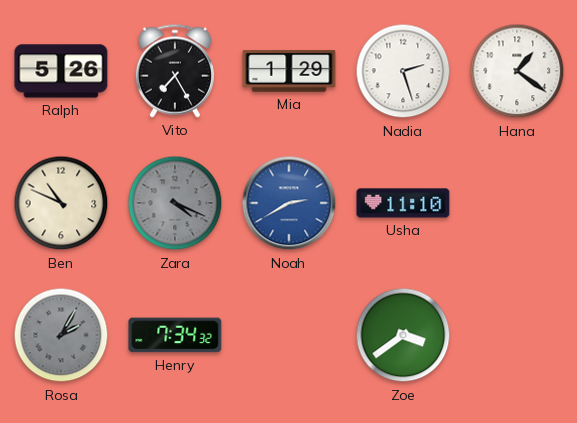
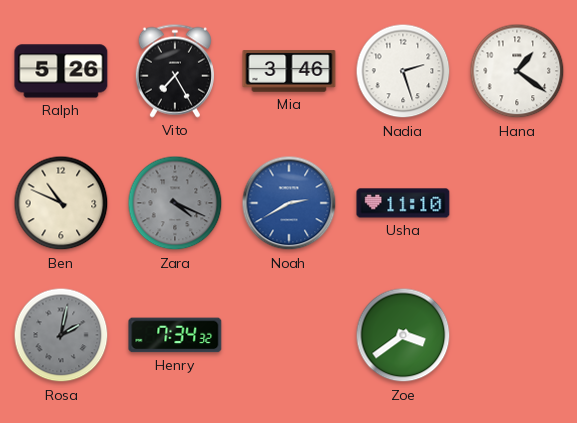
Mia: 1:29 -> 3:46
Rosa: 2:05 -> 2:02
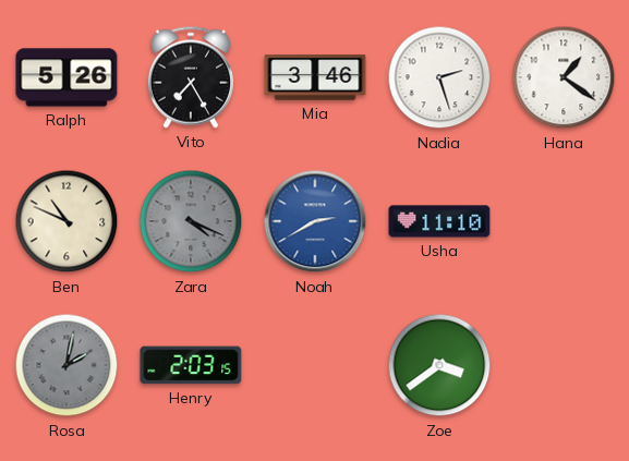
Henry: 7:34 -> 2:03
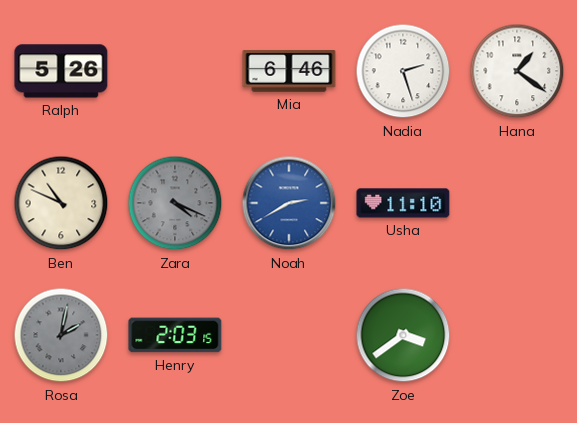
Vito: 7:25 -> none
Mia: 3:46 -> 6:46
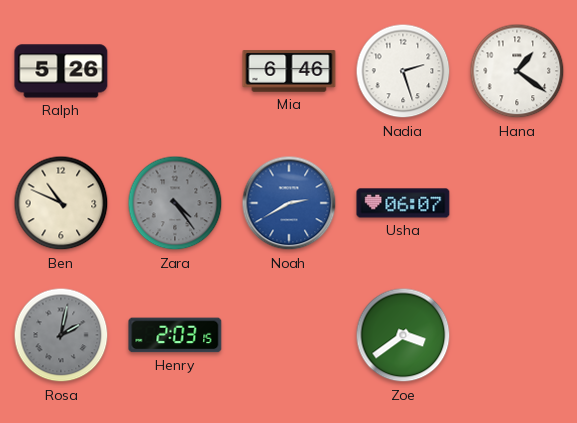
Zara: 4:19 -> 4:24
Usha: 11:10 -> 06:07
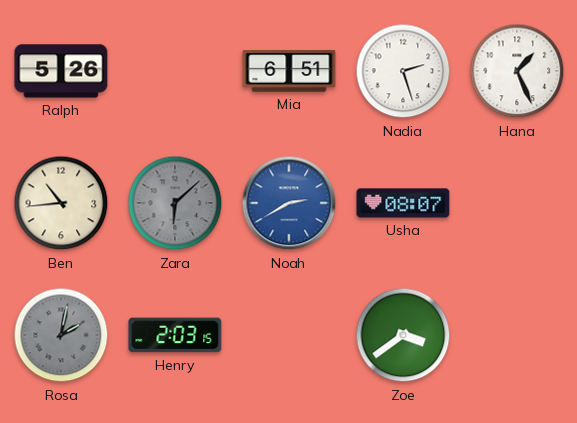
Mia: 6:46 -> 6:51
Hana: 1:21 -> 1:26
Ben: 10:49 -> 10:44
Zara: 4:24 -> 6:08
Usha: 06:07 -> 08:07
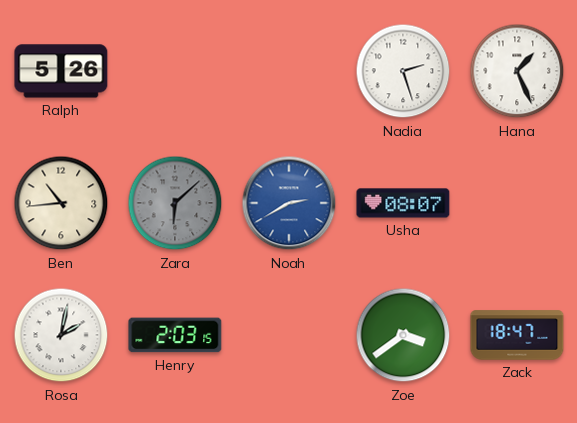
Mia: 6:51 -> none
Rosa dial: grey -> white
Zack: none -> 18:47
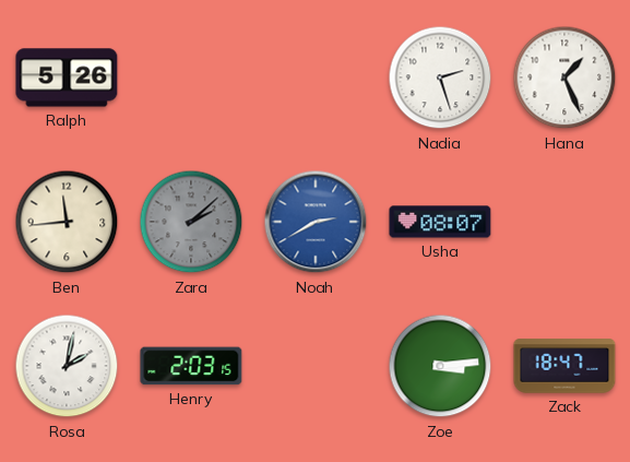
Ben: 10:44 -> 11:44
Zara: 6:08 -> 2:08
Zoe: 3:39 -> 3:14
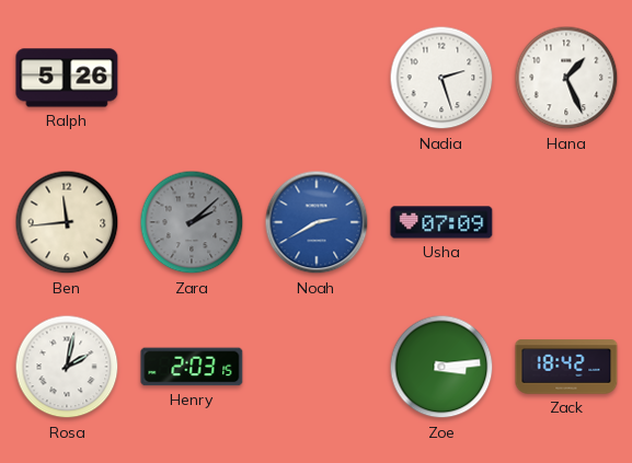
Usha: 08:07 -> 07:09
Zack: 18:47 -> 18:42
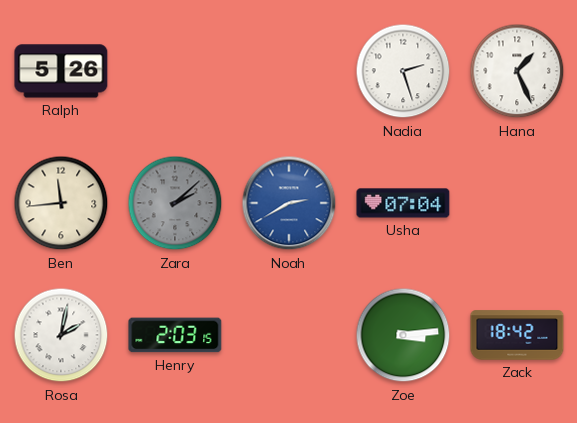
Usha: 07:09 -> 07:04
